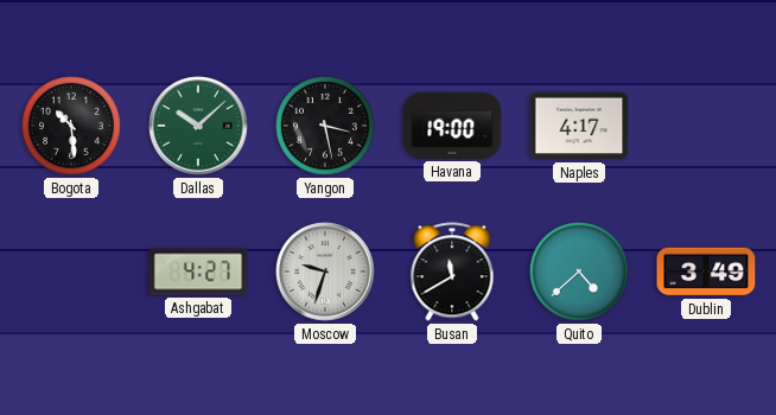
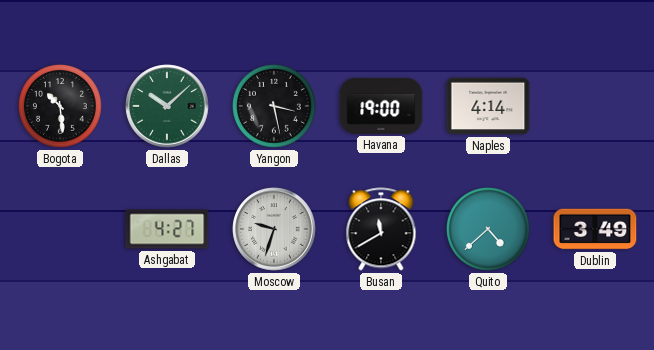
Naples: 4:17 -> 4:14
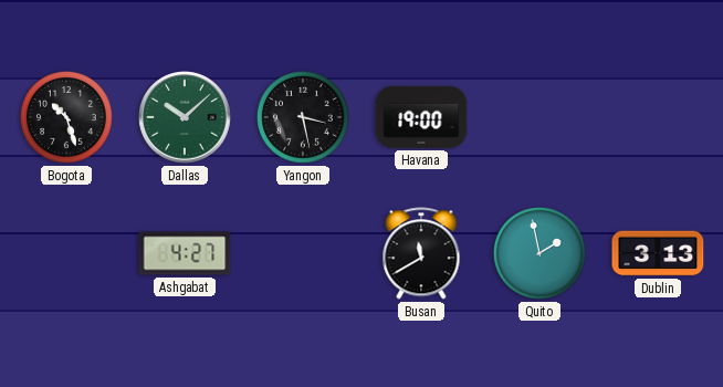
Bogota: 10:29 -> 10:27
Naples: 4:14 -> none
Moscow: 9:33 -> none
Quito: 4:38 -> 1:58
Dublin: 3:49 -> 3:13
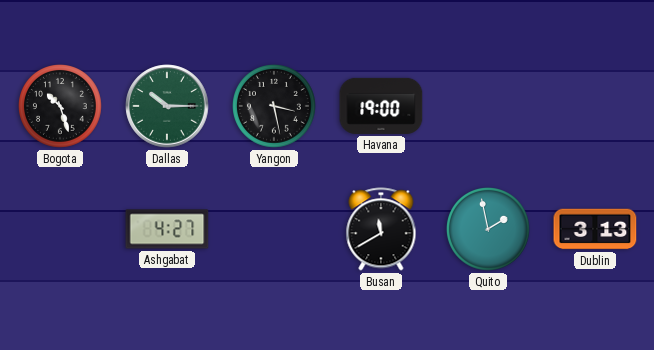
Dallas: 10:08 -> 10:15
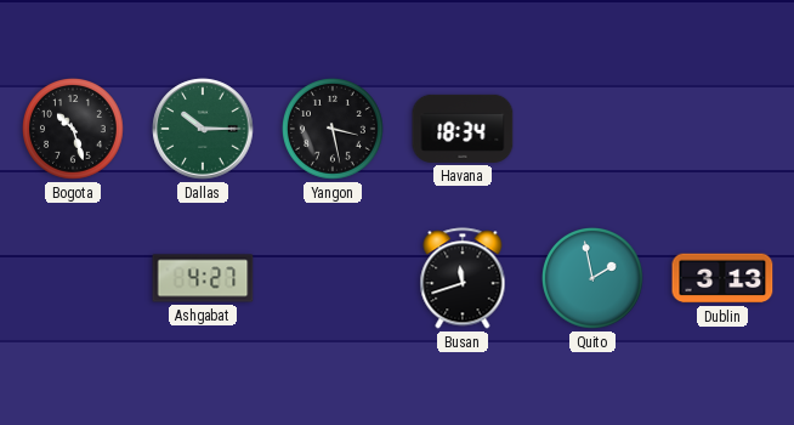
Havana: 19:00 -> 18:34
Busan: 11:40 -> 11:42
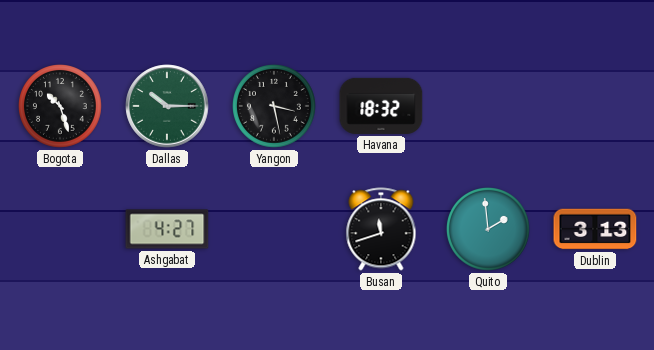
Havana: 18:34 -> 18:32
Quito: 1:58 -> 1:59
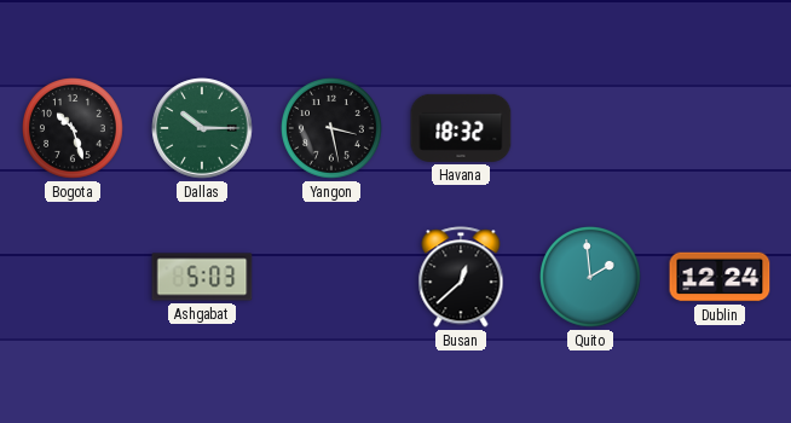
Ashgabat: 4:27 -> 5:03
Busan: 11:42 -> 12:38
Dublin: 3:13 -> 12:24
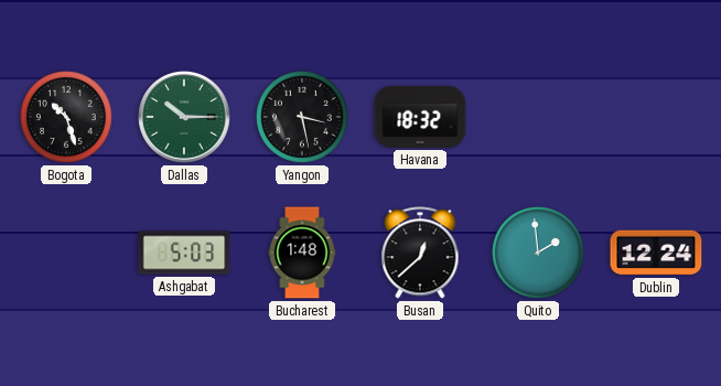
Bucharest: none -> 1:48
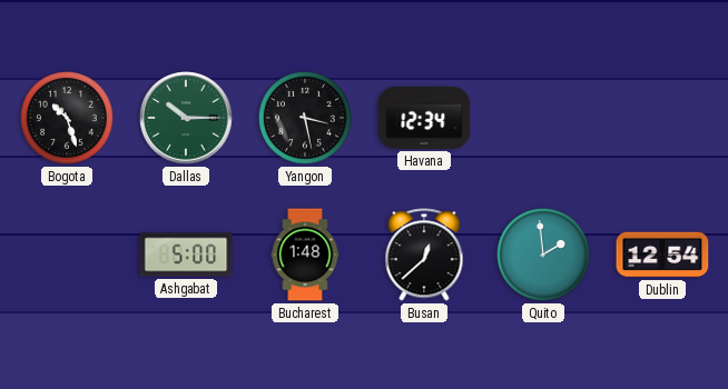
Havana: 18:32 -> 12:34
Ashgabat: 5:03 -> 5:00
Dublin: 12:24 -> 12:54
